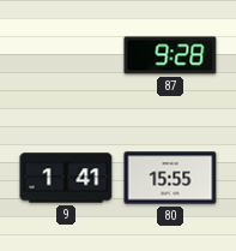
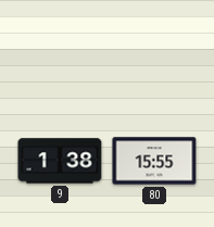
87: 9:28 -> none
9: 1:41 -> 1:38
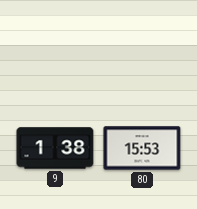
80: 15:55 -> 15:53
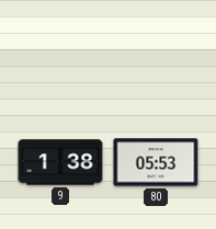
80: 15:53 -> 05:53
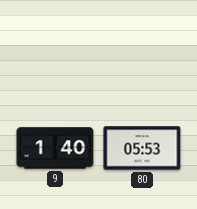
9: 1:38 -> 1:40
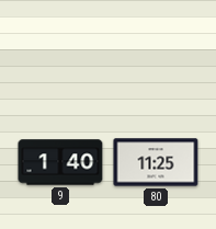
80: 05:53 -> 11:25
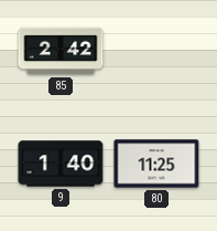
85: none -> 2:42
